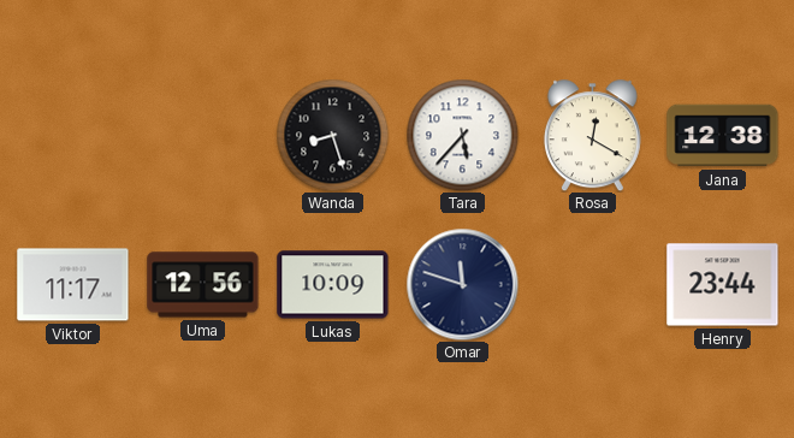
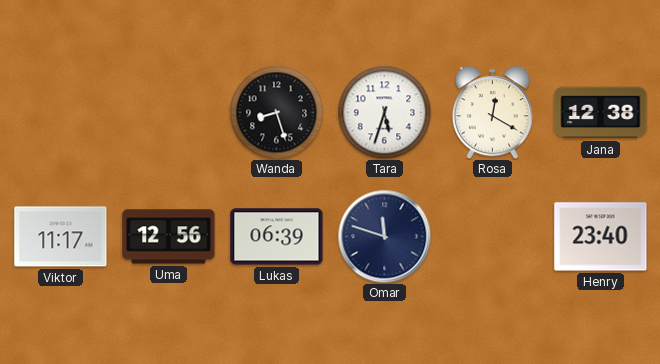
Tara: 5:37 -> 5:33
Lukas: 10:09 -> 06:39
Henry: 23:44 -> 23:40
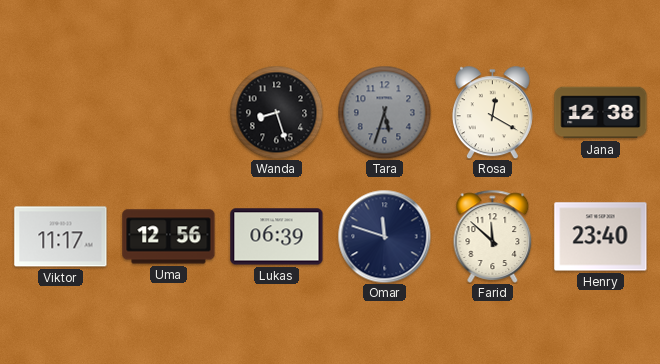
Tara dial: white -> grey
Farid: none -> 11:52
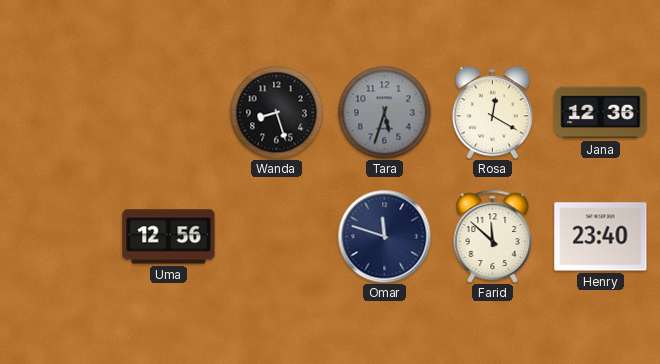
Jana: 12:38 -> 12:36
Viktor: 11:17 -> none
Lukas: 06:39 -> none
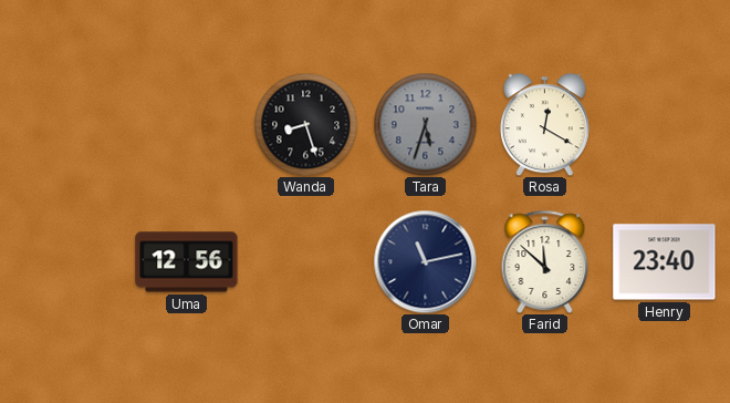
Jana: 12:36 -> none
Omar: 11:48 -> 11:13
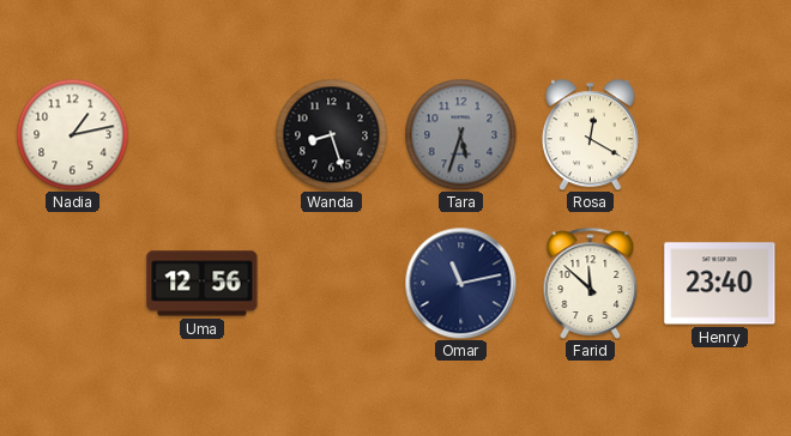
Nadia: none -> 1:13
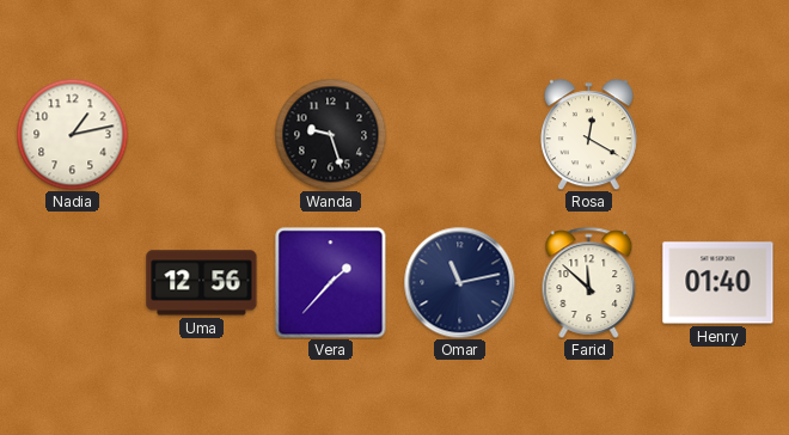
Wanda: 8:27 -> 9:27
Tara: 5:33 -> none
Vera: none -> 1:37
Henry: 23:40 -> 01:40
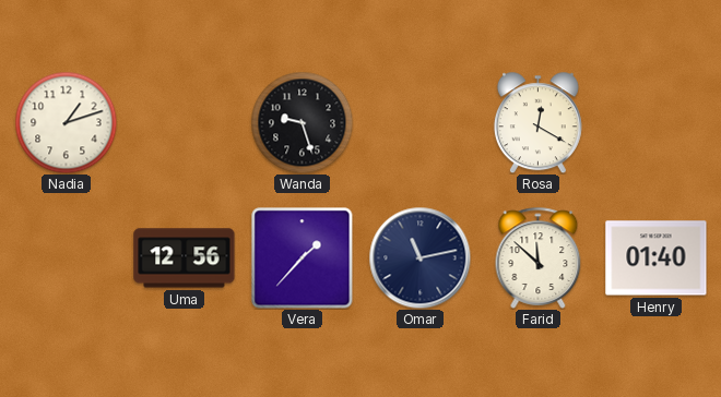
Nadia: 1:13 -> 1:12
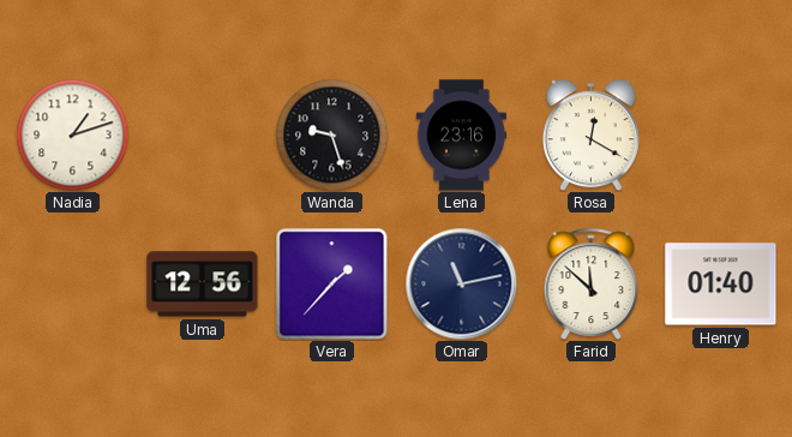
Lena: none -> 23:16
